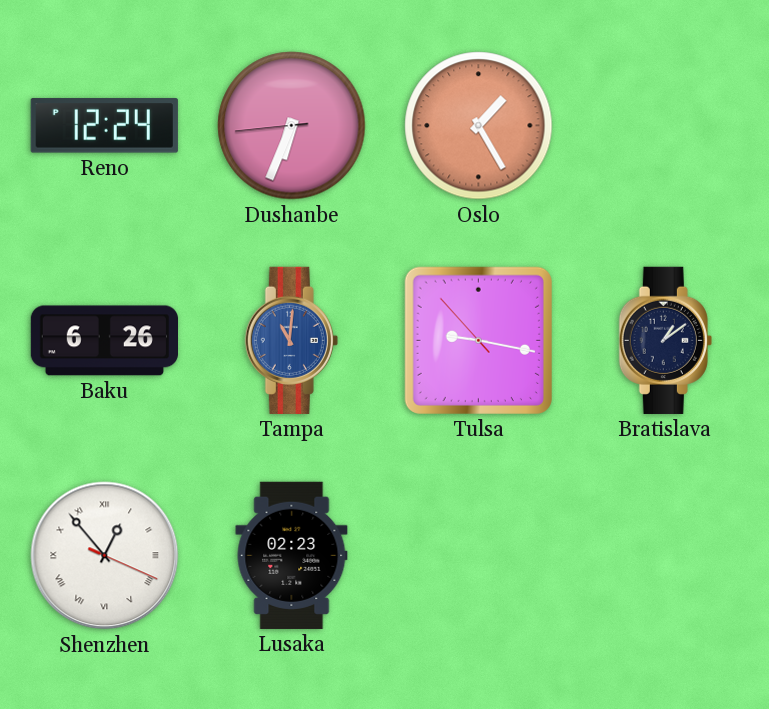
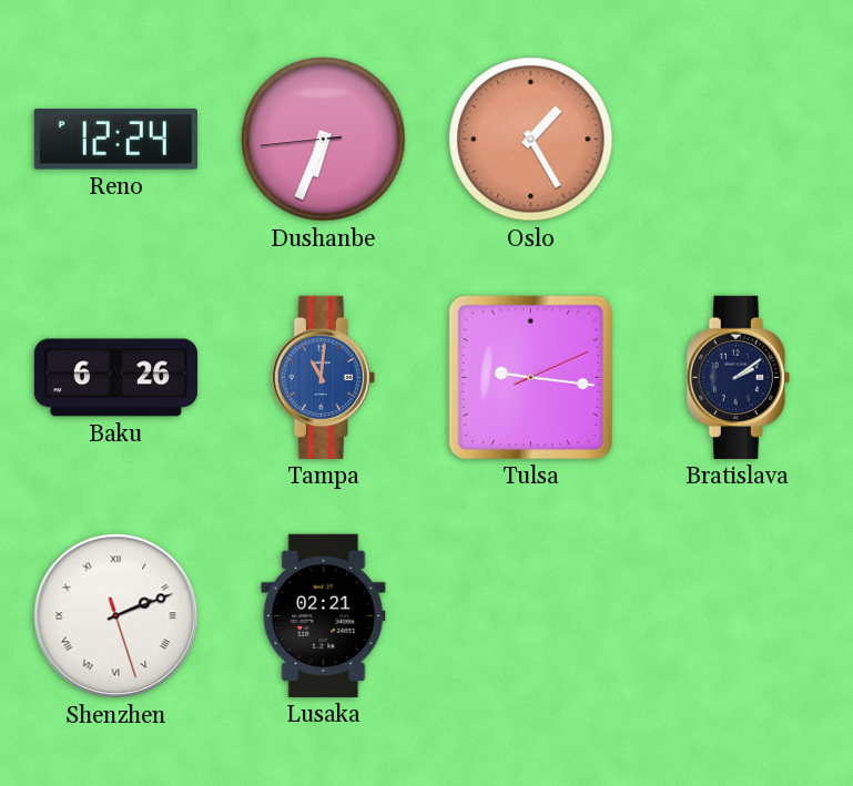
Tulsa: 9:16:53 -> 9:16:11
Bratislava: 1:09 -> 2:09
Shenzhen: 12:53 -> 2:11
Lusaka: 02:23 -> 02:21
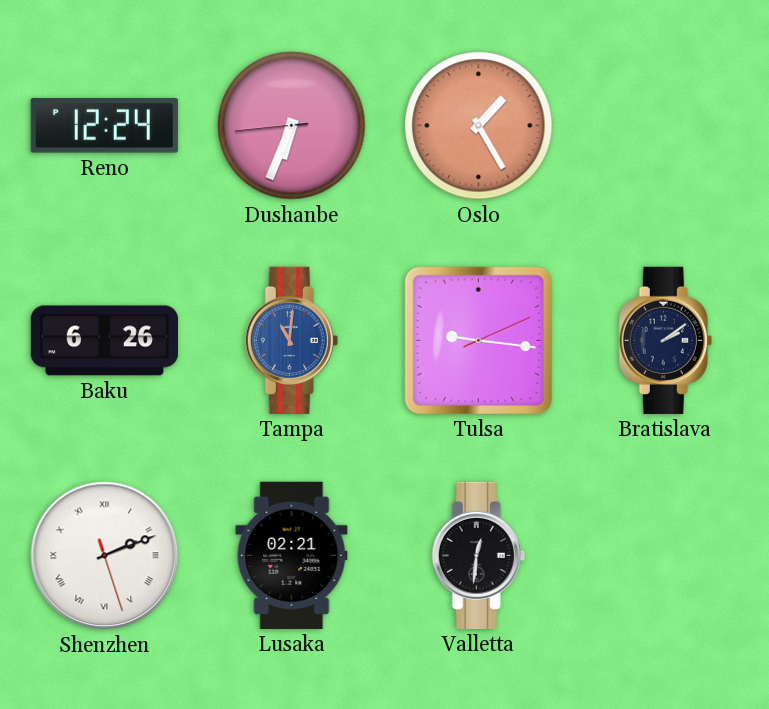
Valletta: none -> 12:31
